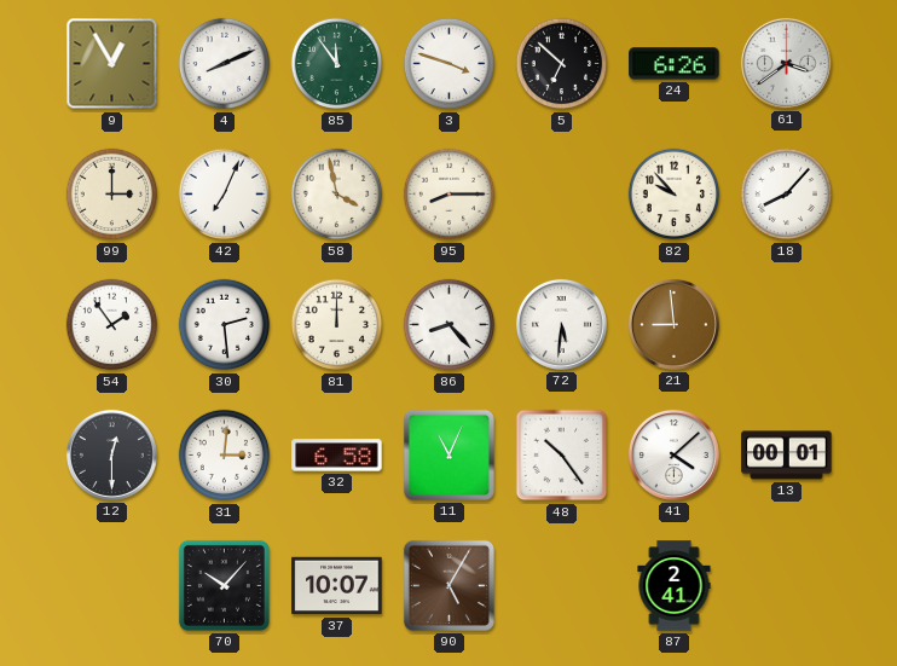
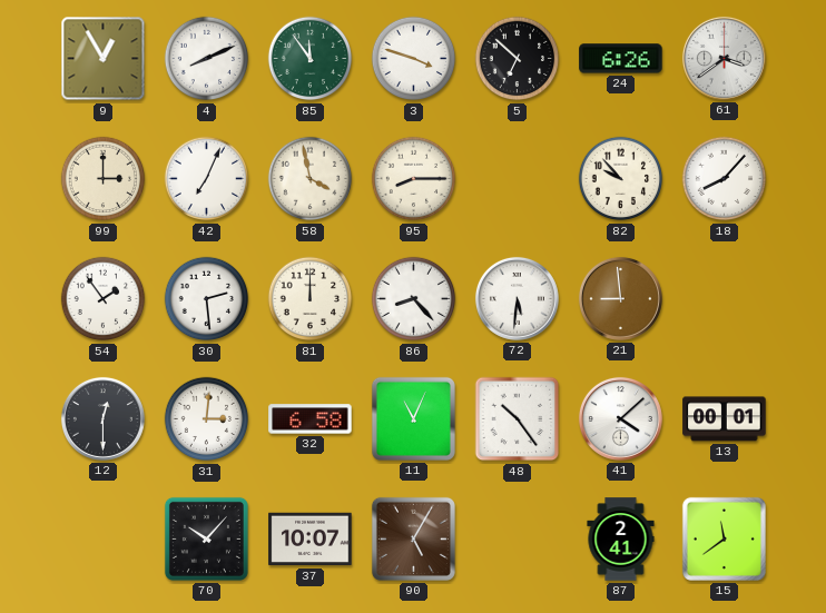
15: none -> 11:39
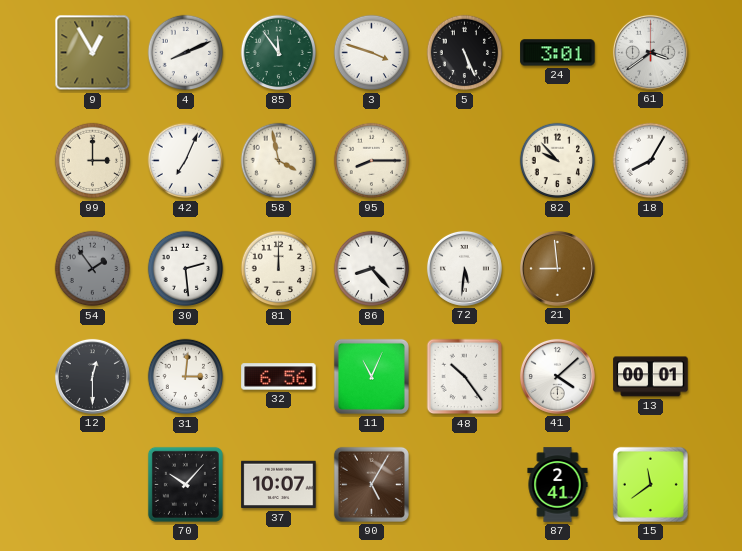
5: 6:52 -> 5:26
24: 6:26 -> 3:01
18: 8:07 -> 8:05
54 dial: white -> grey
32: 6:58 -> 6:56
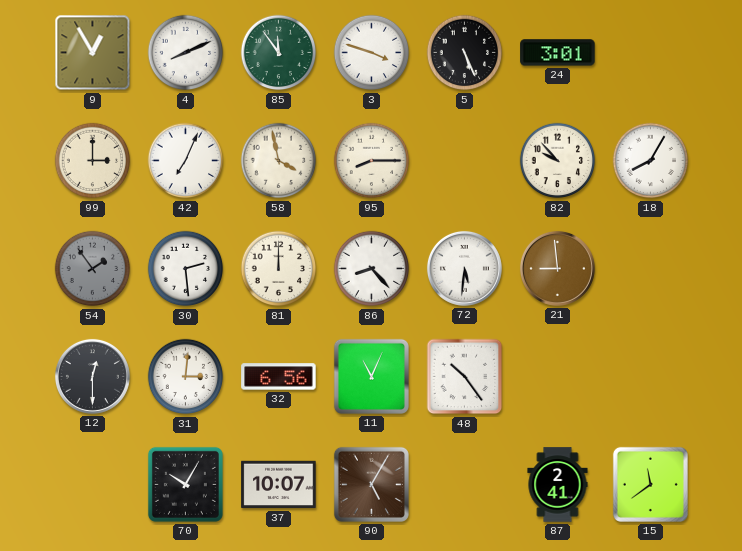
61: 3:39 -> none
41: 4:08 -> none
13: 00:01 -> none
70: 10:07 -> 10:05
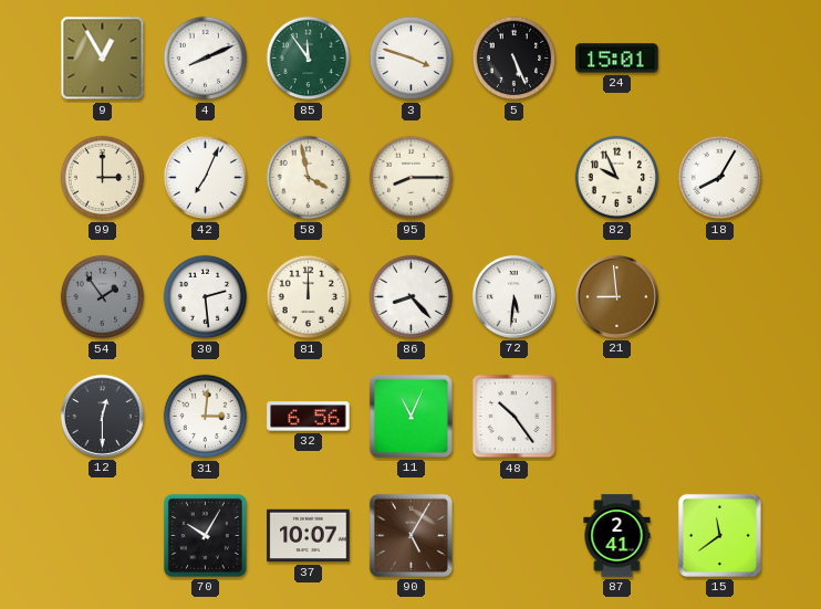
24: 3:01 -> 15:01
82: 9:53 -> 9:56
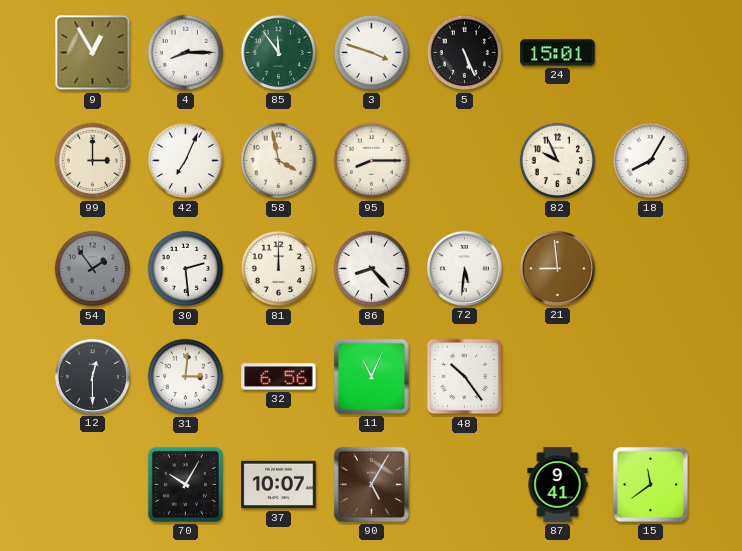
4: 8:11 -> 8:15
87: 2:41 -> 9:41
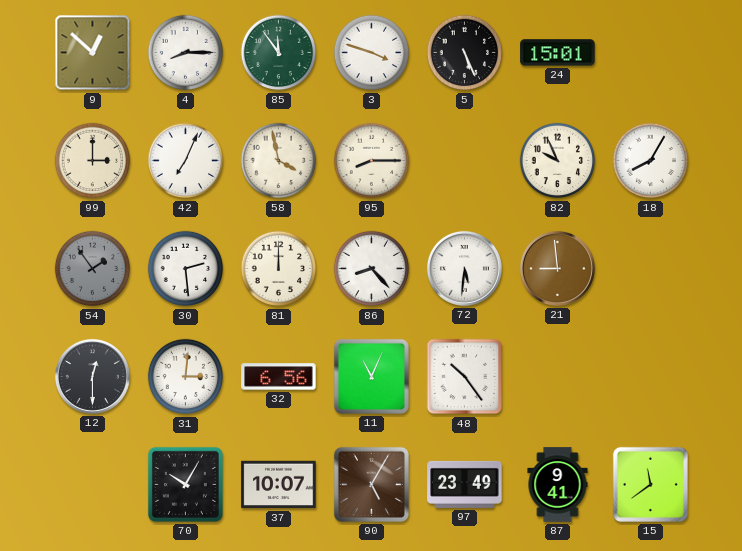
9: 12:55 -> 12:52
97: none -> 23:49
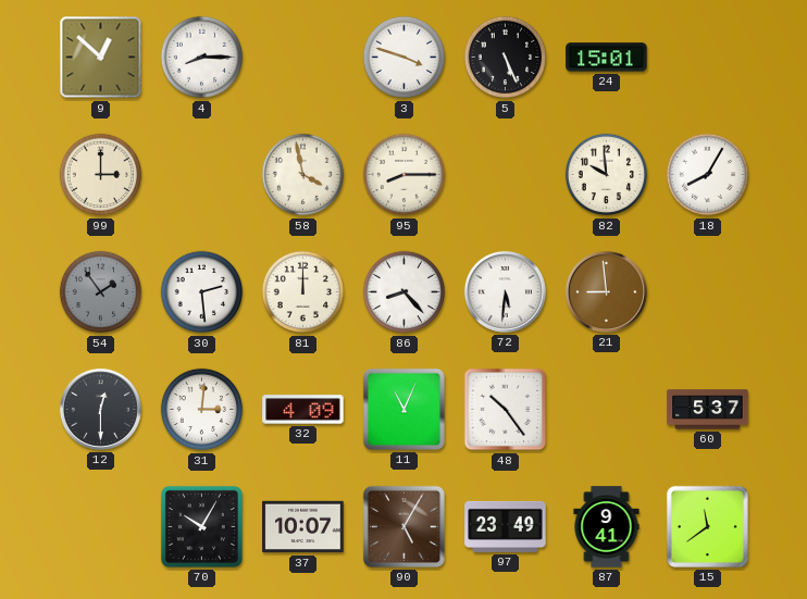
85: 11:54 -> none
42: 7:04 -> none
82: 9:56 -> 9:59
32: 6:56 -> 4:09
60: none -> 5:37
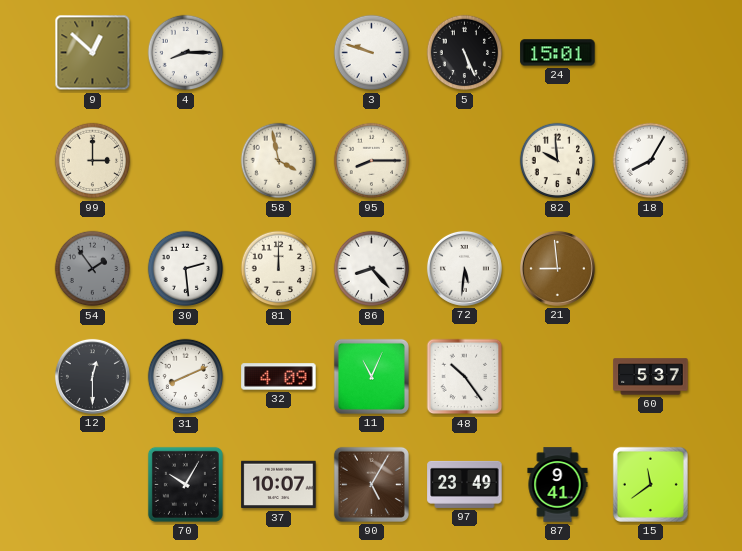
3: 3:48 -> 9:48
31: 3:01 -> 8:11
